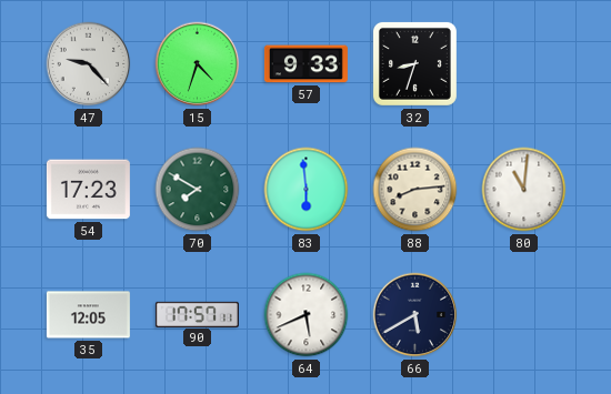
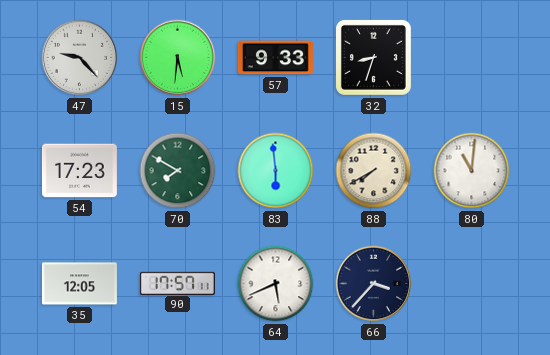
15: 4:33 -> 5:31
88: 8:14 -> 7:40
66: 5:40 -> 3:37
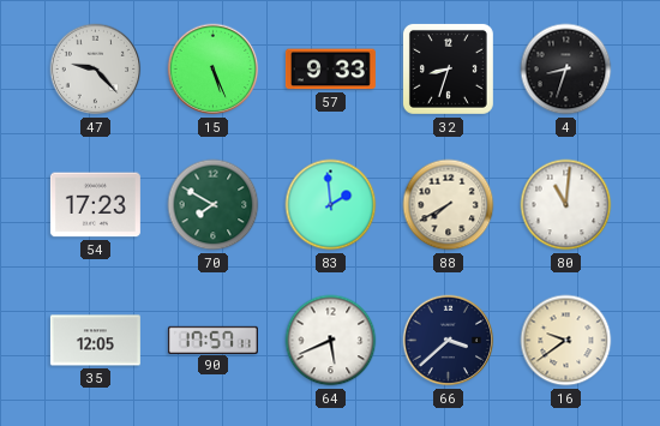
15: 5:31 -> 5:26
4: none -> 8:33
83: 5:59 -> 1:59
66: 3:37 -> 3:38
16: none -> 9:39
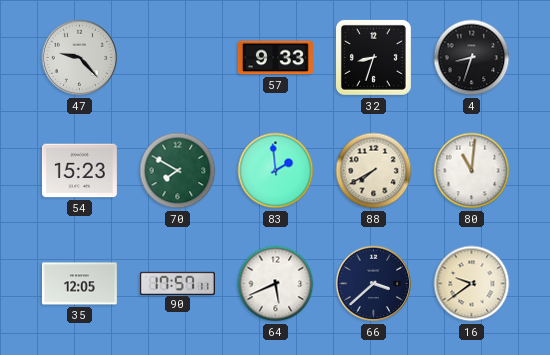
15: 5:26 -> none
54: 17:23 -> 15:23
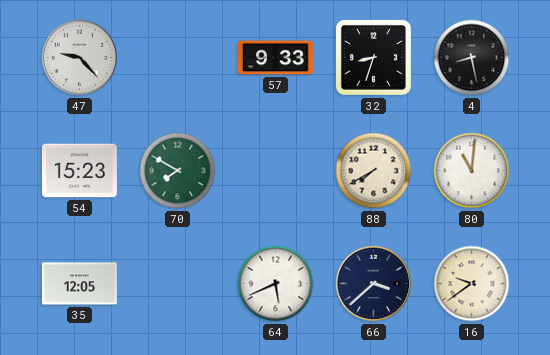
4: 8:33 -> 8:28
83: 1:59 -> none
90: 17:57 -> none
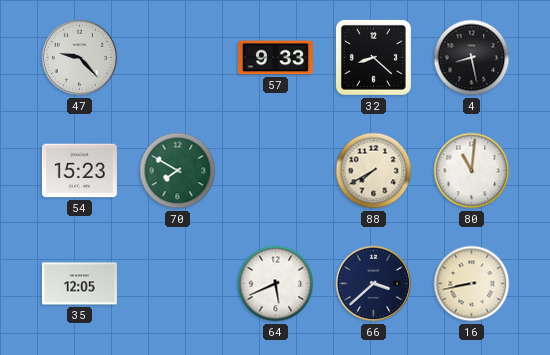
32: 8:33 -> 8:22
16: 9:39 -> 8:43
